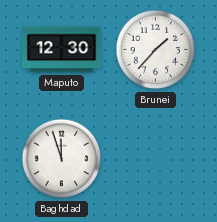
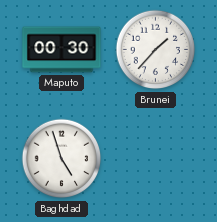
Maputo: 12:30 -> 00:30
Baghdad: 11:57 -> 4:57
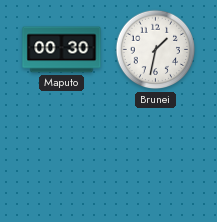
Brunei: 1:37 -> 1:32
Baghdad: 4:57 -> none
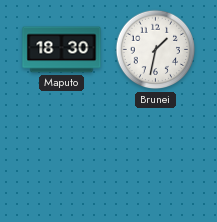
Maputo: 00:30 -> 18:30
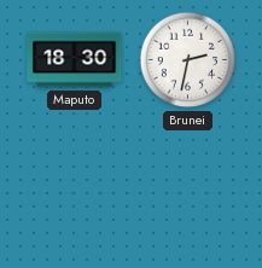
Brunei: 1:32 -> 2:32
